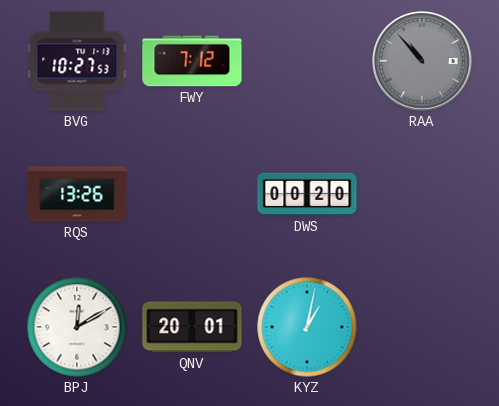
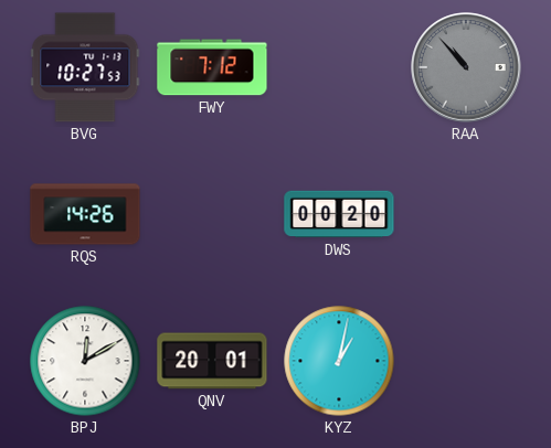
RQS: 13:26 -> 14:26
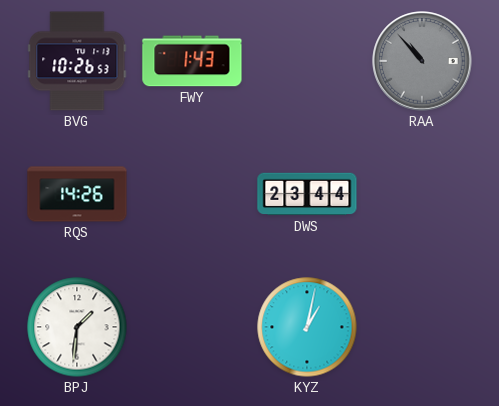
BVG: 10:27 -> 10:26
FWY: 7:12 -> 1:43
DWS: 00:20 -> 23:44
BPJ: 12:10 -> 1:31
QNV: 20:01 -> none
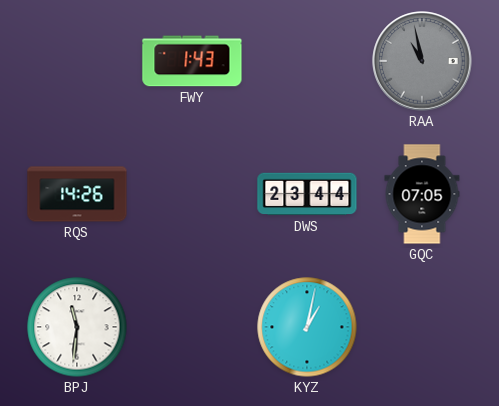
BVG: 10:26 -> none
RAA: 10:53 -> 10:58
GQC: none -> 07:05
BPJ: 1:31 -> 11:31
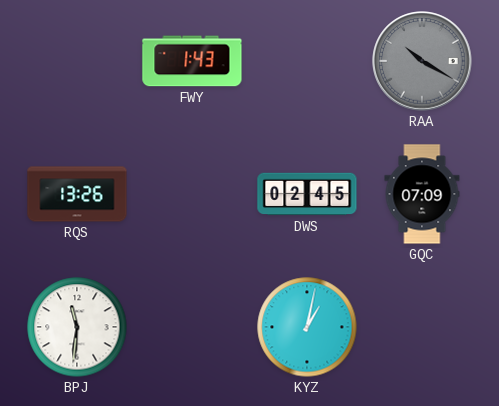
RAA: 10:58 -> 10:20
RQS: 14:26 -> 13:26
DWS: 23:44 -> 02:45
GQC: 07:05 -> 07:09
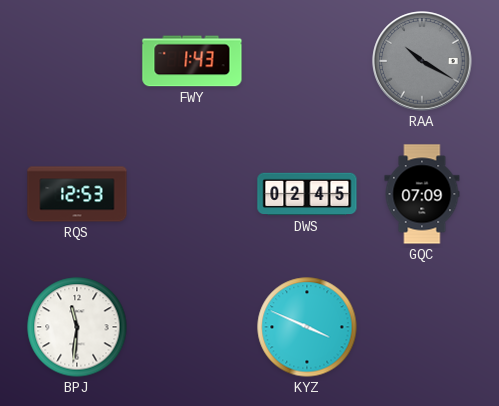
RQS: 13:26 -> 12:53
KYZ: 1:02 -> 3:49
